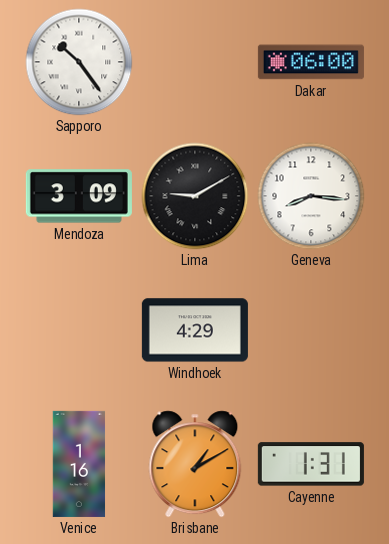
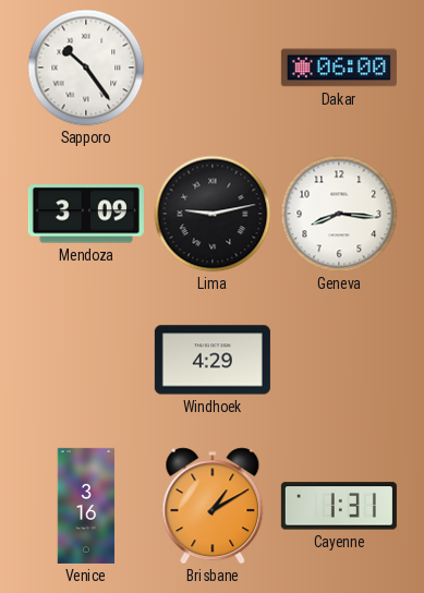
Lima: 9:10 -> 9:13
Venice: 1:16 -> 3:16
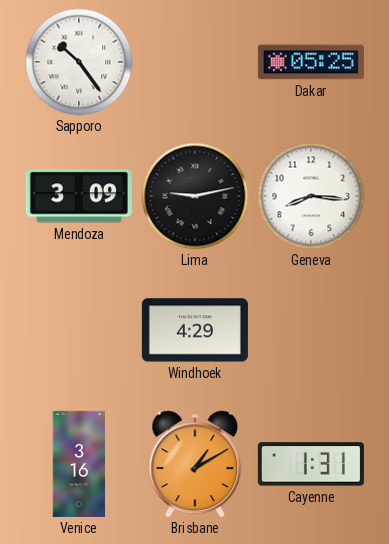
Dakar: 06:00 -> 05:25
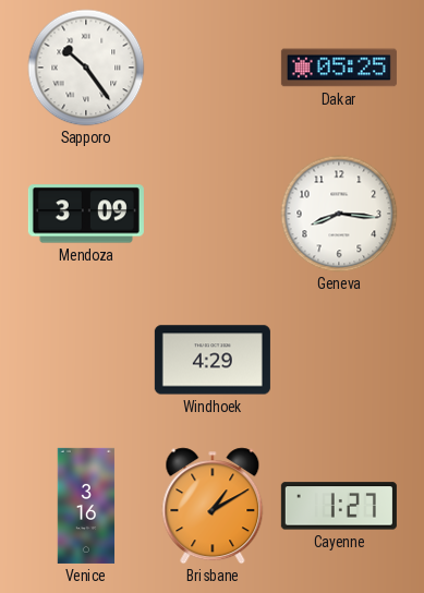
Lima: 9:13 -> none
Cayenne: 1:31 -> 1:27
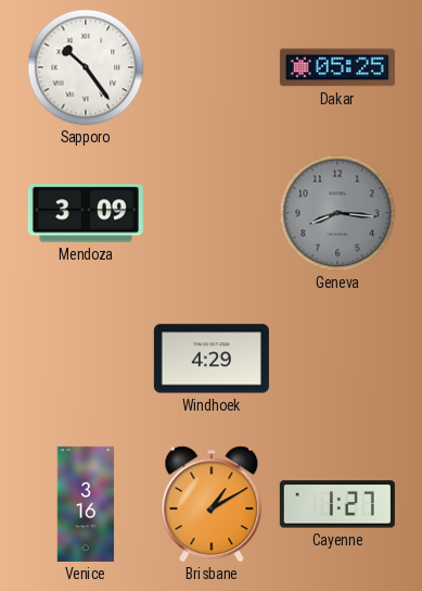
Geneva dial: white -> grey
